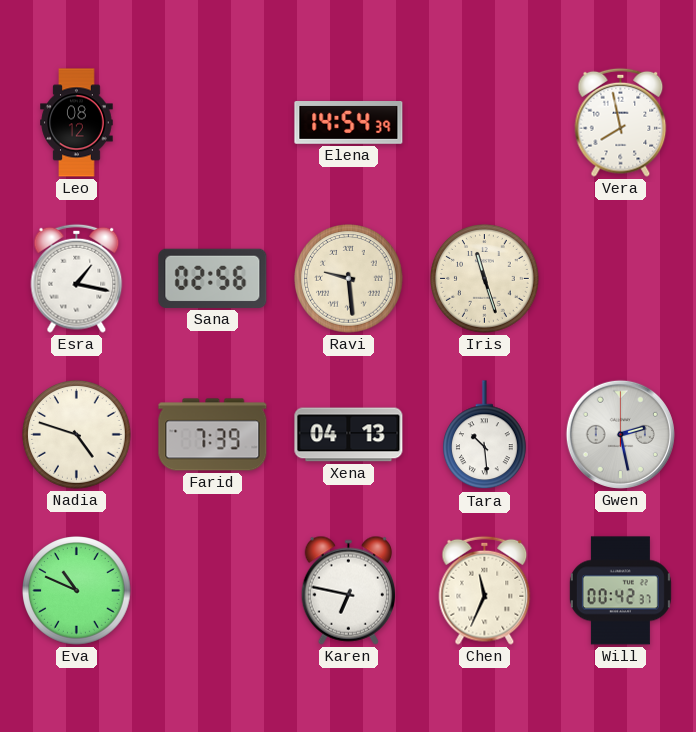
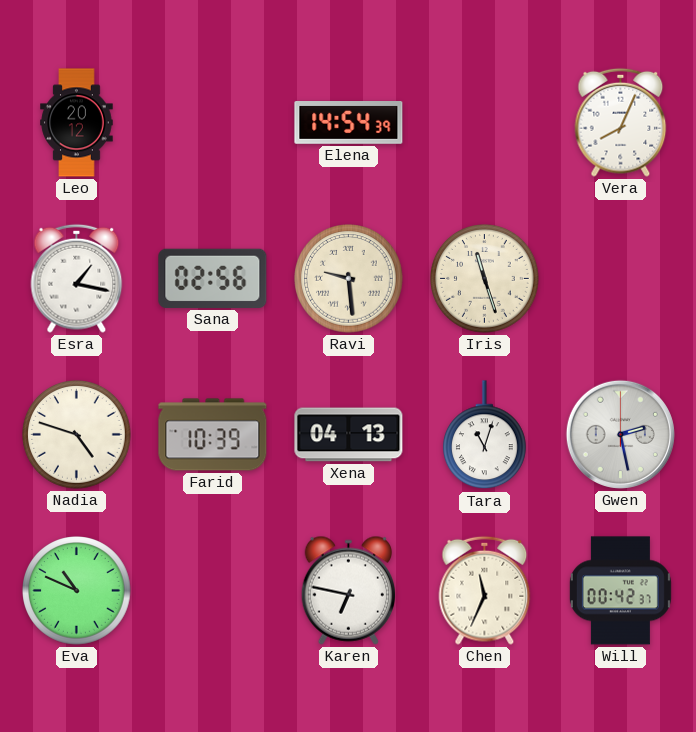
Leo: 08:12 -> 20:12
Vera: 7:58 -> 8:04
Farid: 7:39 -> 10:39
Tara: 10:29 -> 11:03
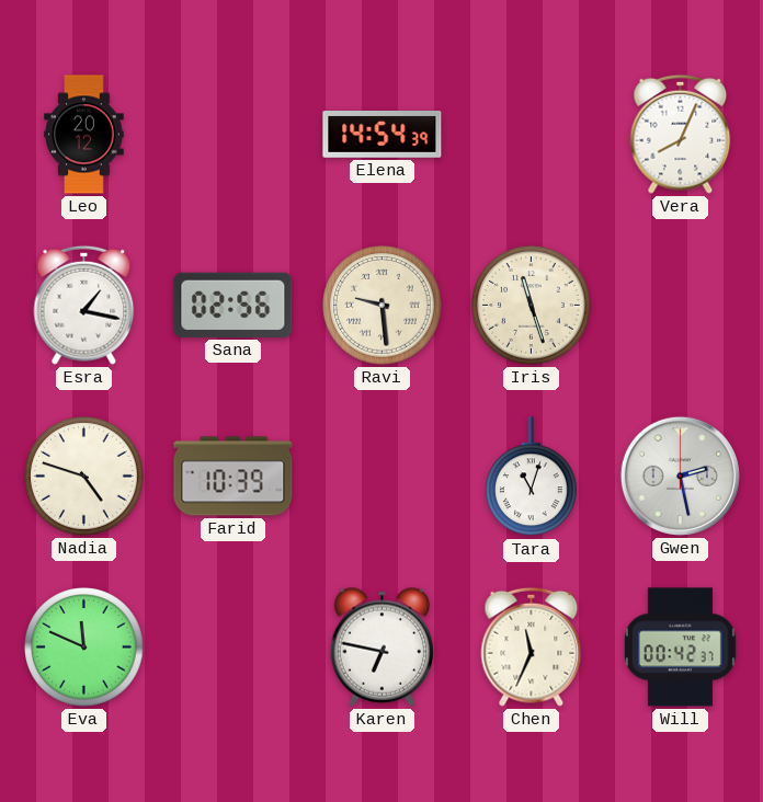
Xena: 04:13 -> none
Eva: 10:49 -> 11:49
